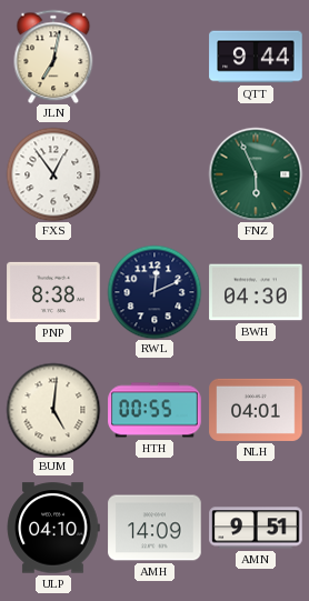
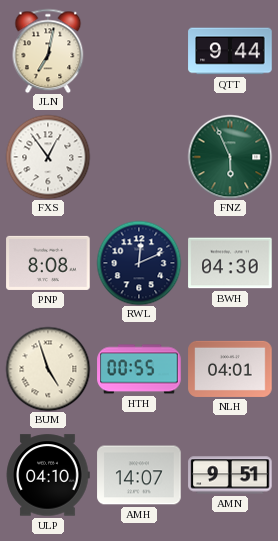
PNP: 8:38 -> 8:08
BUM: 5:01 -> 4:57
AMH: 14:09 -> 14:07
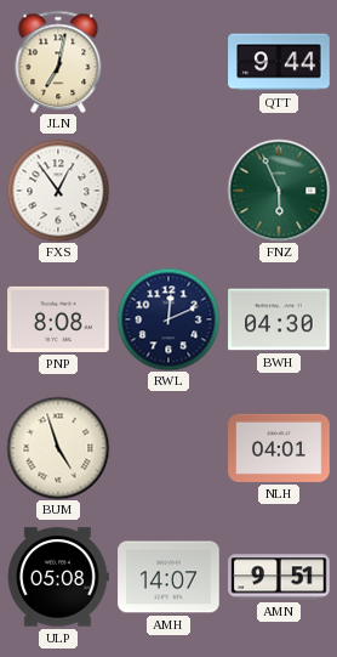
HTH: 00:55 -> none
ULP: 04:10 -> 05:08
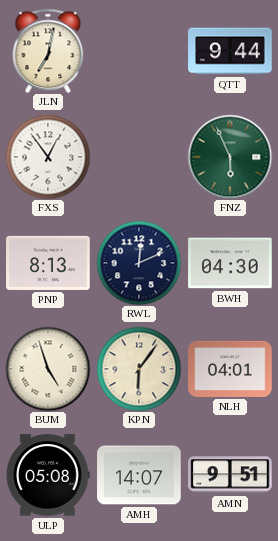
PNP: 8:08 -> 8:13
KPN: none -> 6:06
